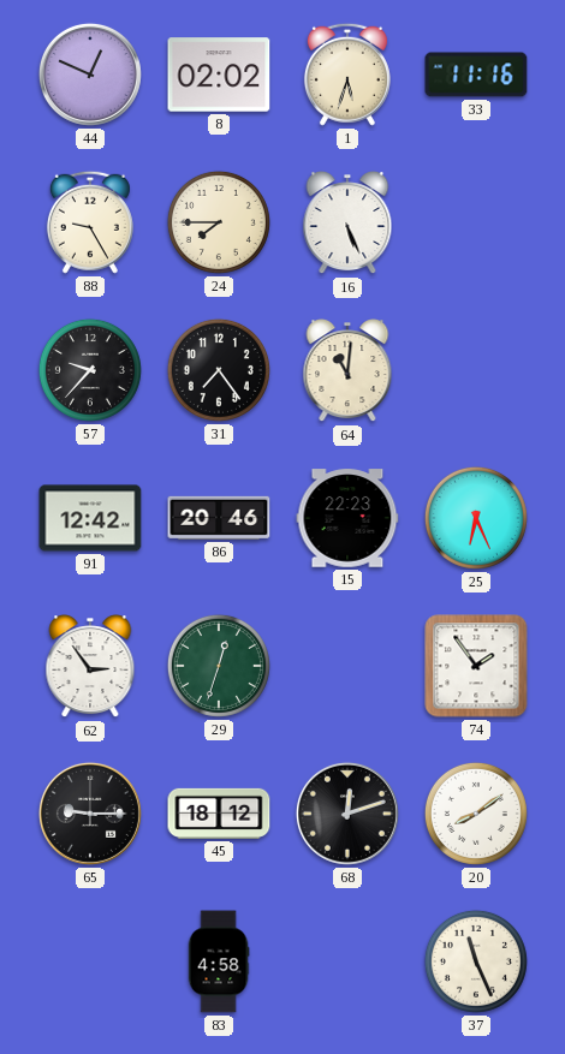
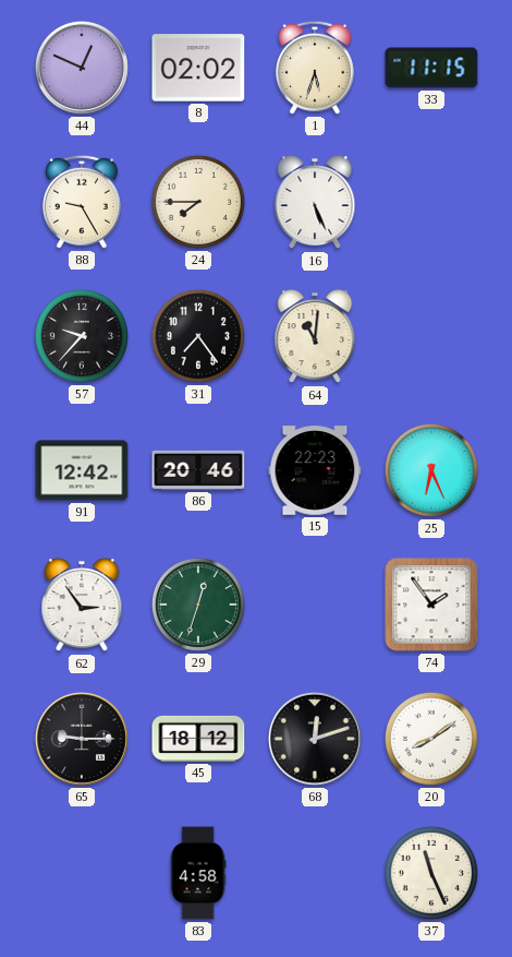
33: 11:16 -> 11:15
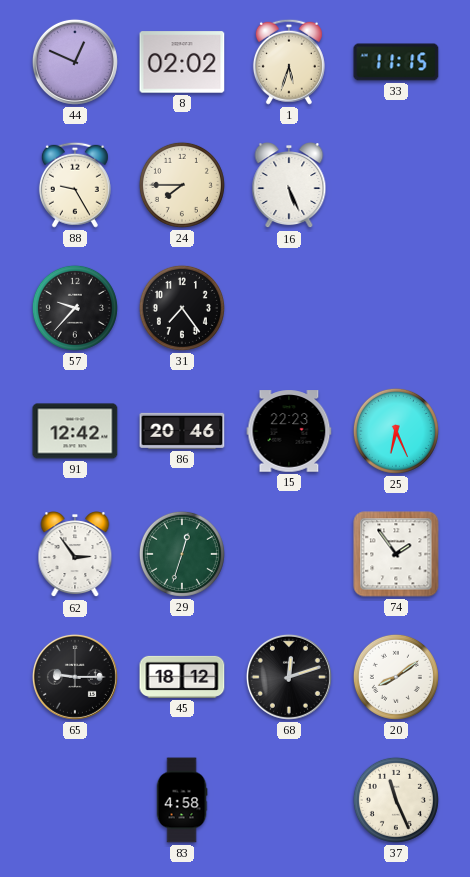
64: 11:01 -> none
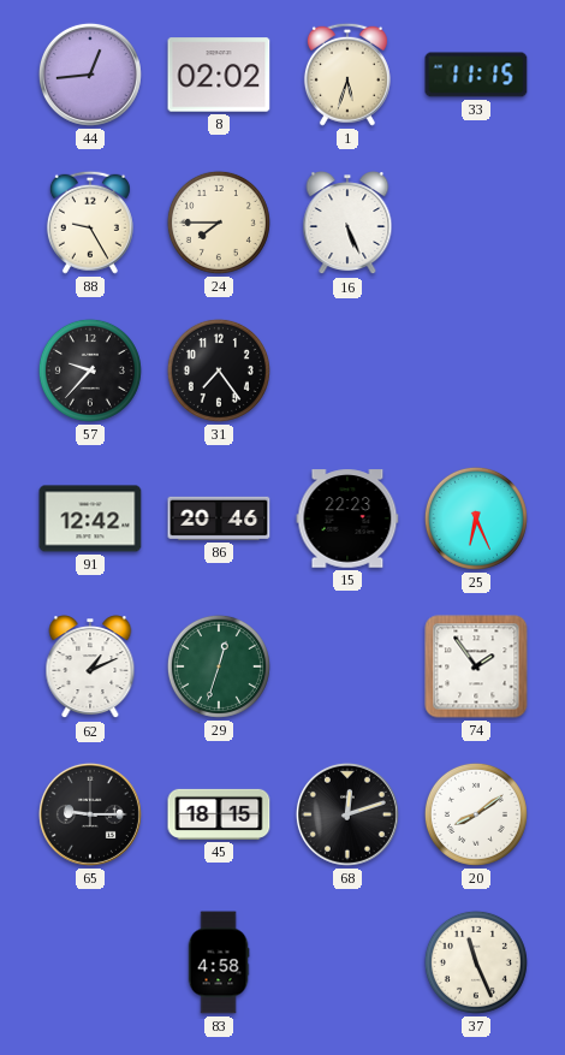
44: 12:49 -> 12:44
62: 2:54 -> 1:11
45: 18:12 -> 18:15
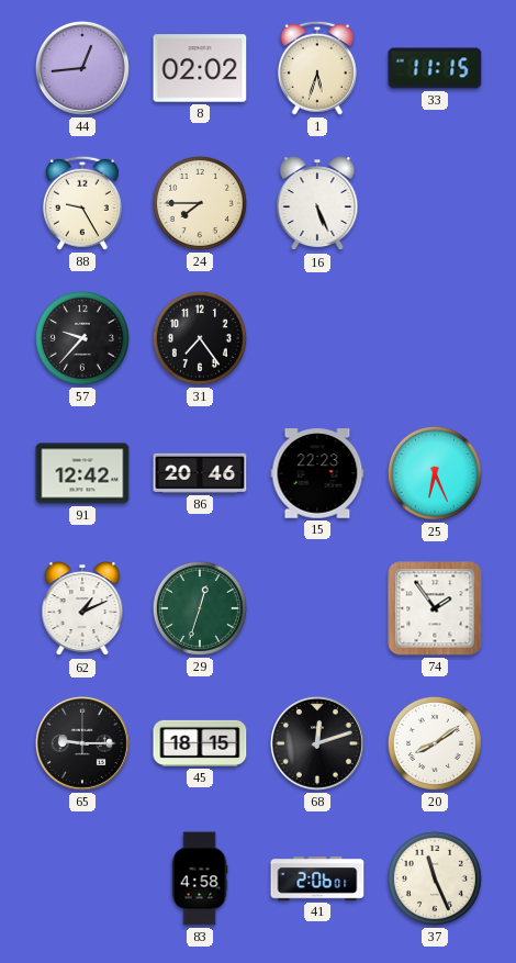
41: none -> 2:06
